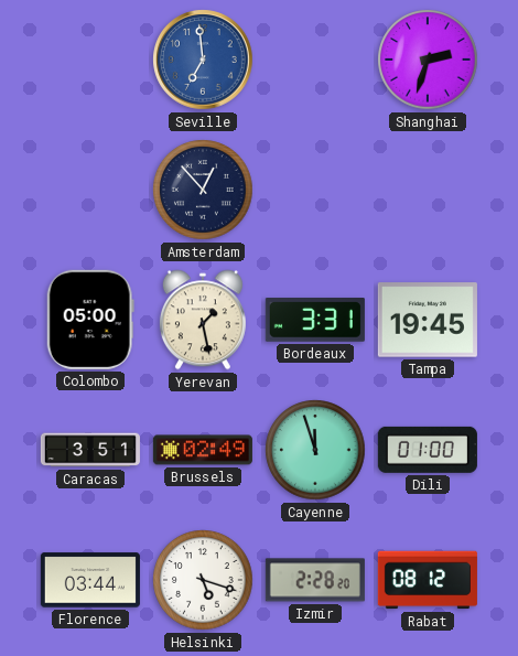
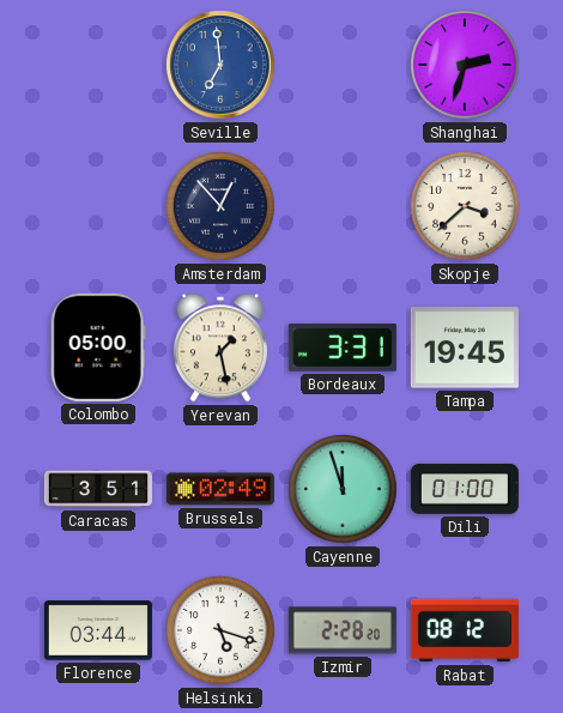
Skopje: none -> 3:38
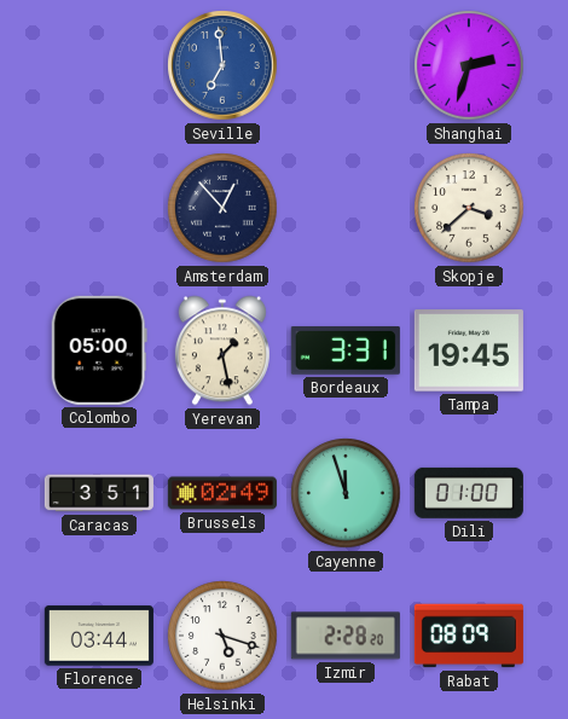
Rabat: 08:12 -> 08:09
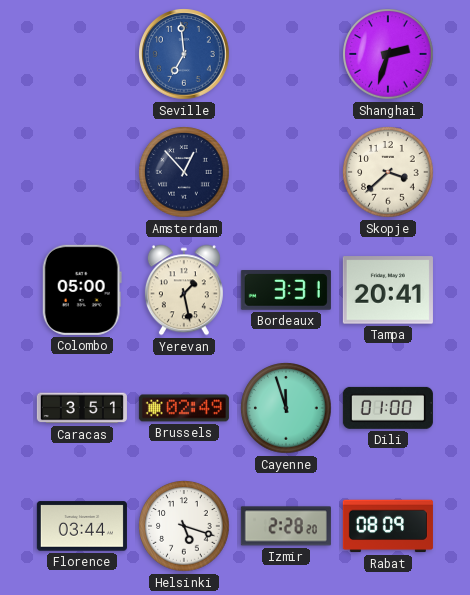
Tampa: 19:45 -> 20:41
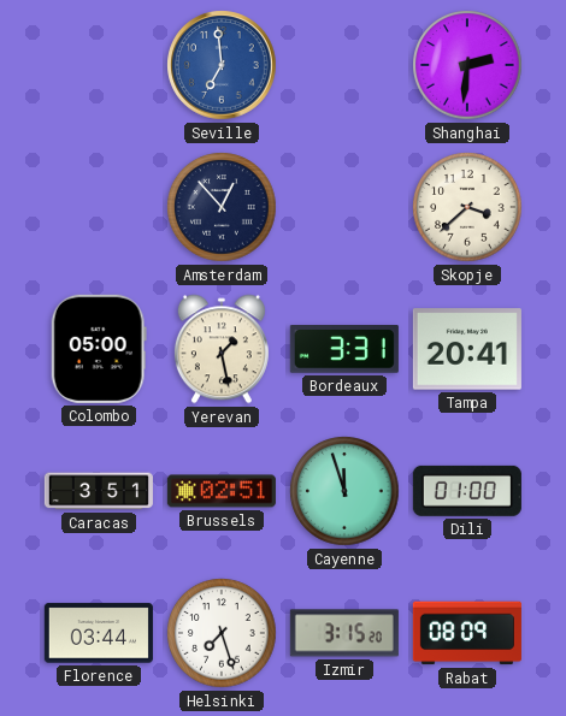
Shanghai: 2:33 -> 2:31
Brussels: 02:49 -> 02:51
Helsinki: 5:18 -> 7:27
Izmir: 2:28 -> 3:15
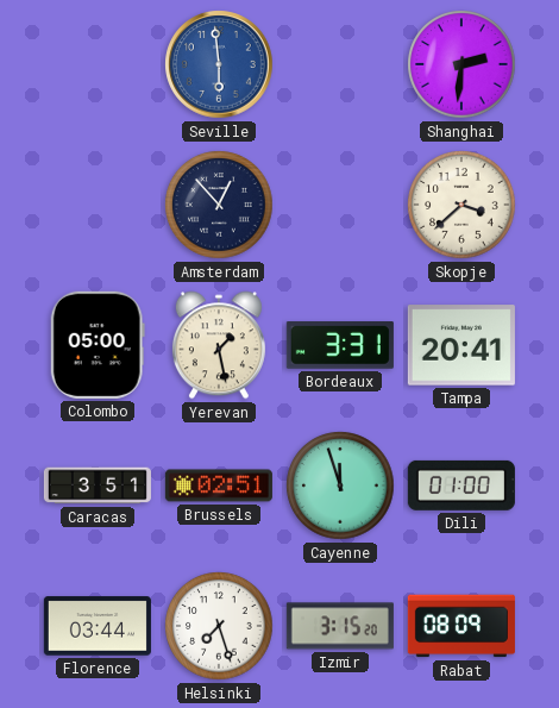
Seville: 6:59 -> 5:59
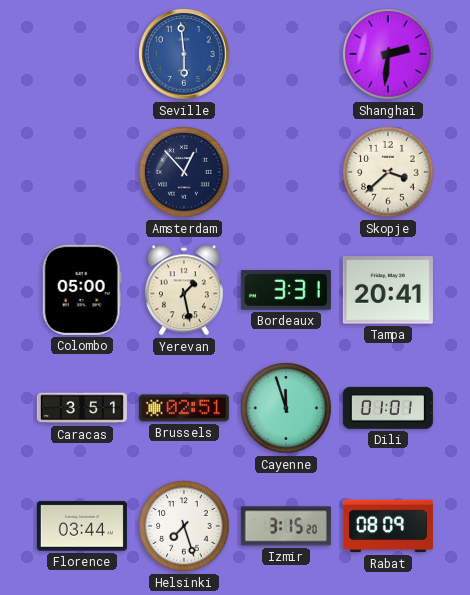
Dili: 01:00 -> 01:01
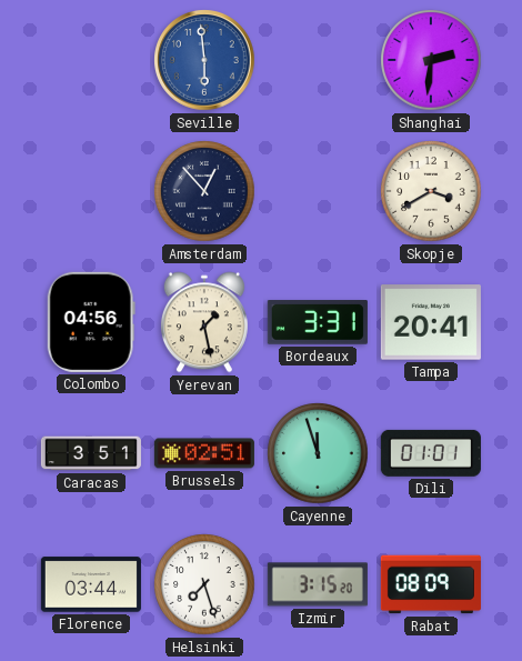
Skopje: 3:38 -> 3:40
Colombo: 05:00 -> 04:56
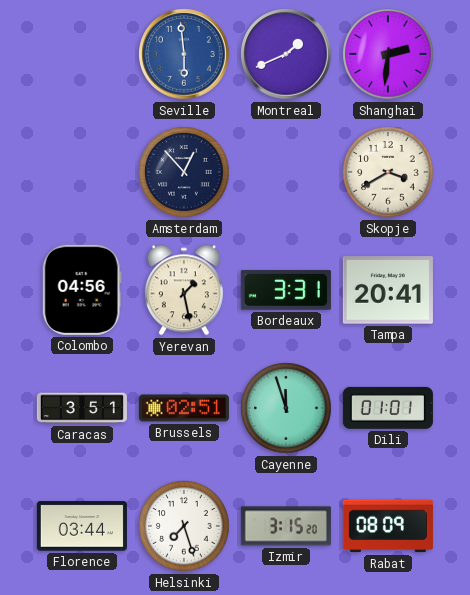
Montreal: none -> 1:41
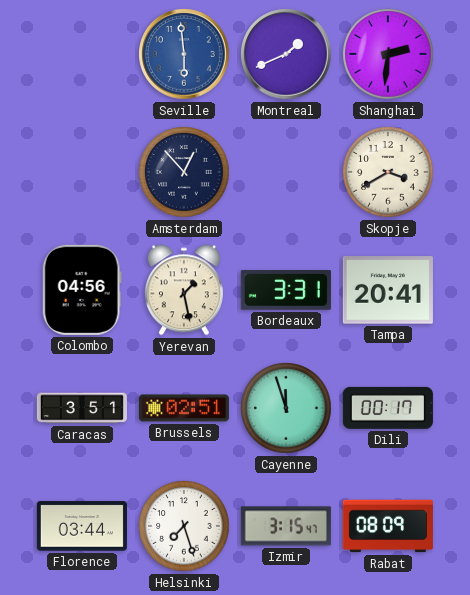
Dili: 01:01 -> 00:17
Izmir: 3:15:20 -> 3:15:47
